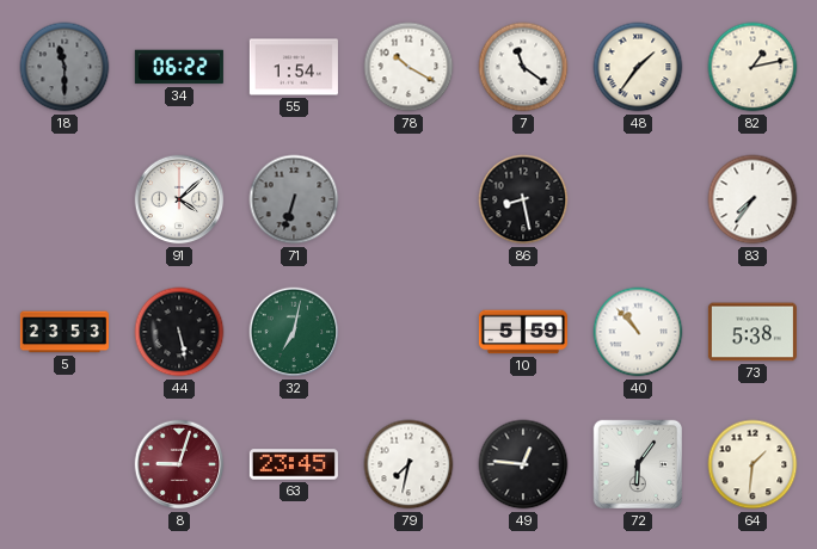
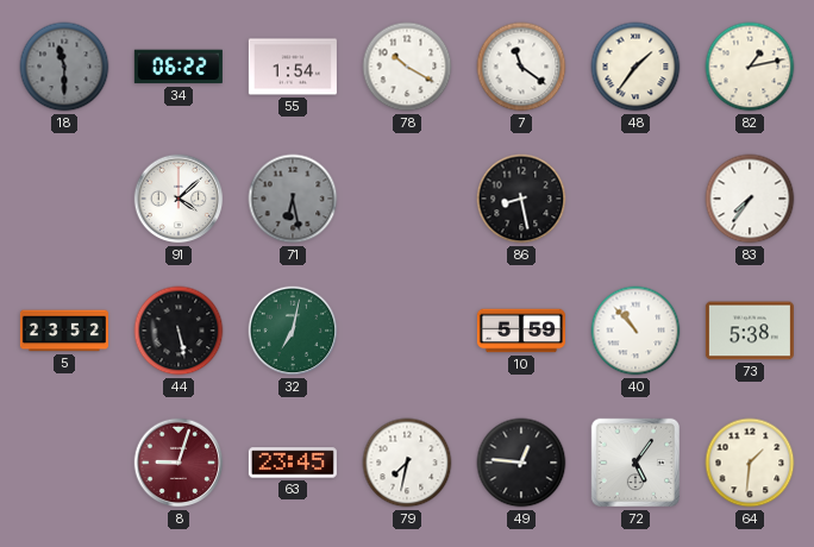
71: 6:33 -> 6:28
5: 23:53 -> 23:52
72: 6:06 -> 5:06
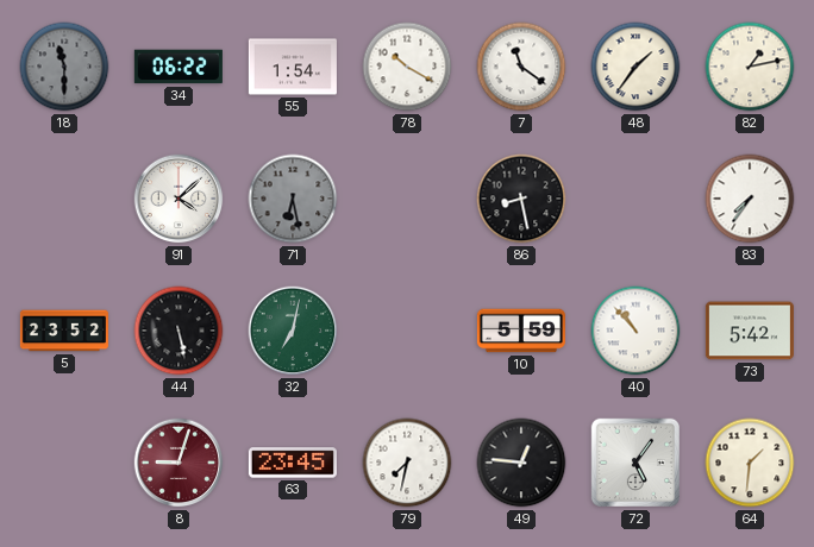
73: 5:38 -> 5:42
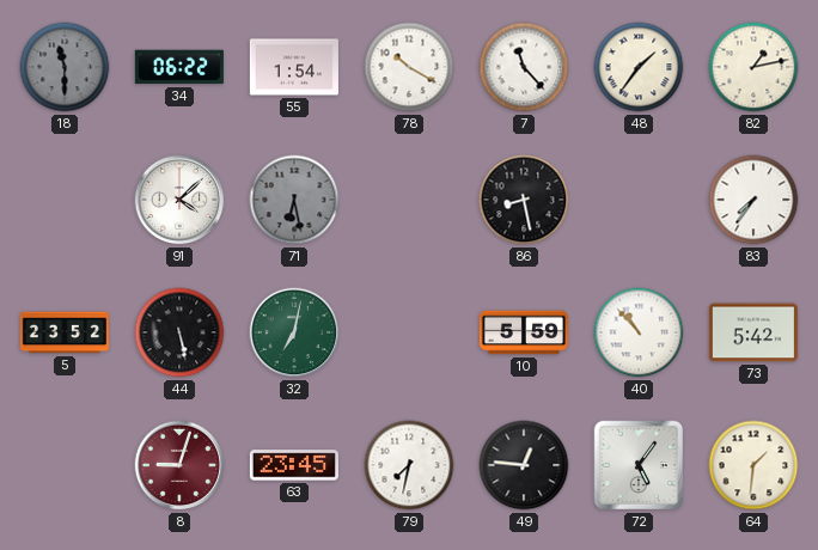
7: 11:21 -> 11:23
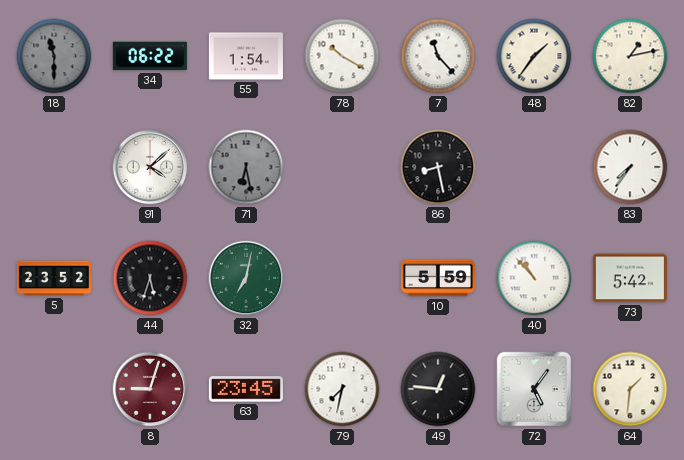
44: 5:28 -> 5:33
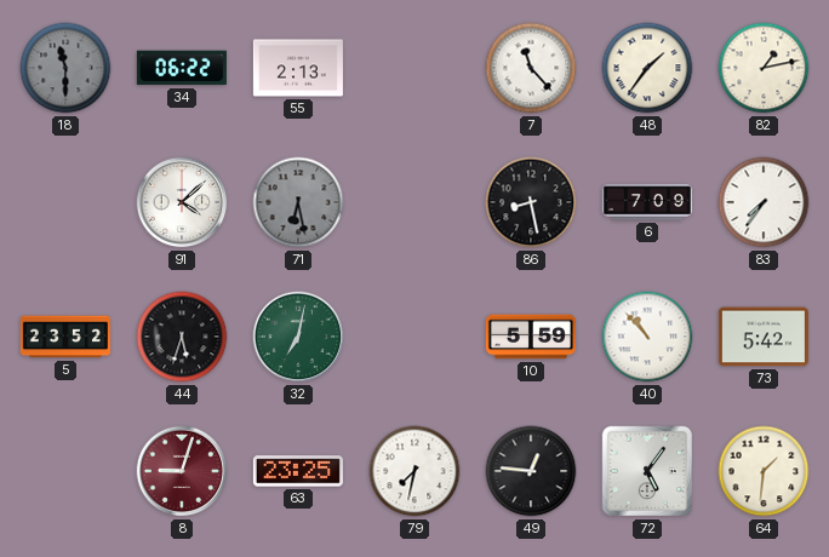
55: 1:54 -> 2:13
78: 10:20 -> none
6: none -> 7:09
63: 23:45 -> 23:25
